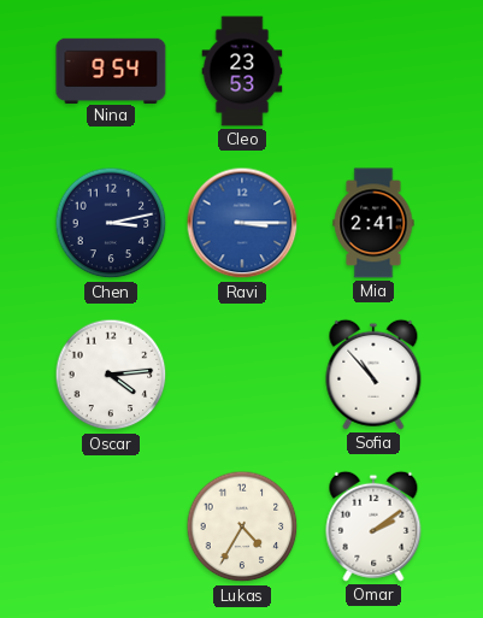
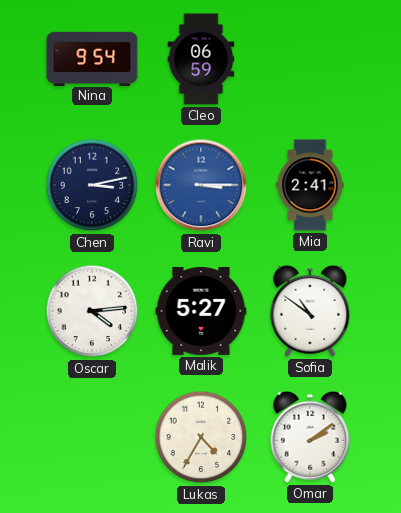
Cleo: 23:53 -> 06:59
Malik: none -> 5:27
Sofia: 10:53 -> 10:51
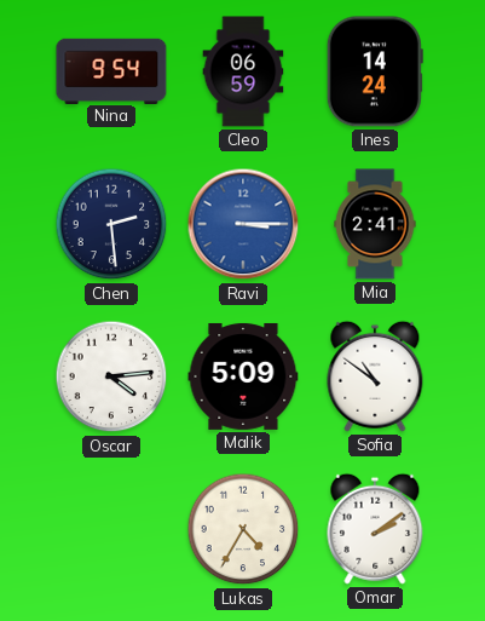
Ines: none -> 14:24
Chen: 3:13 -> 2:29
Malik: 5:27 -> 5:09
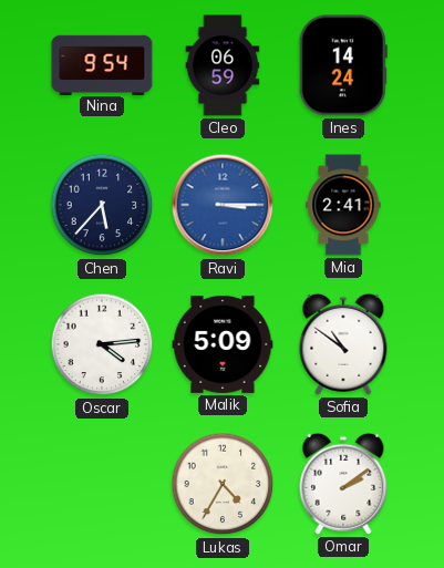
Chen: 2:29 -> 5:37
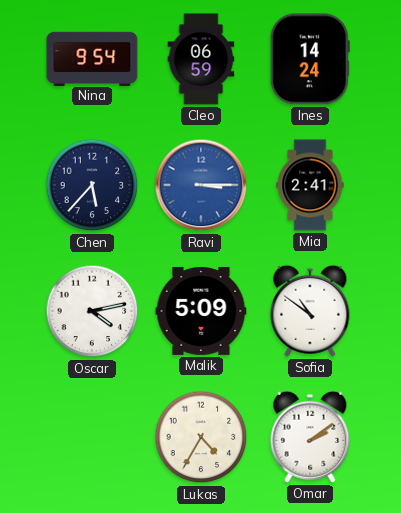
Oscar: 4:14 -> 4:13
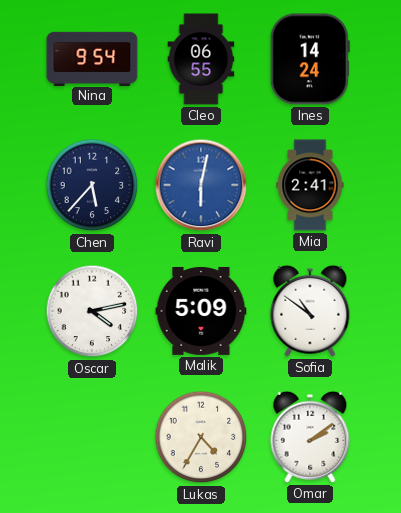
Cleo: 06:59 -> 06:55
Ravi: 3:15 -> 6:02
